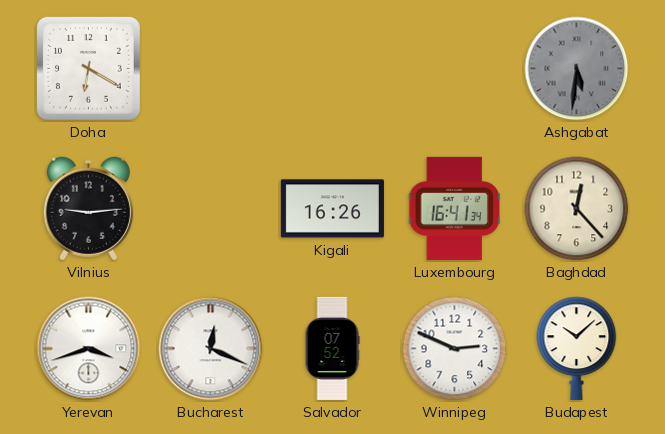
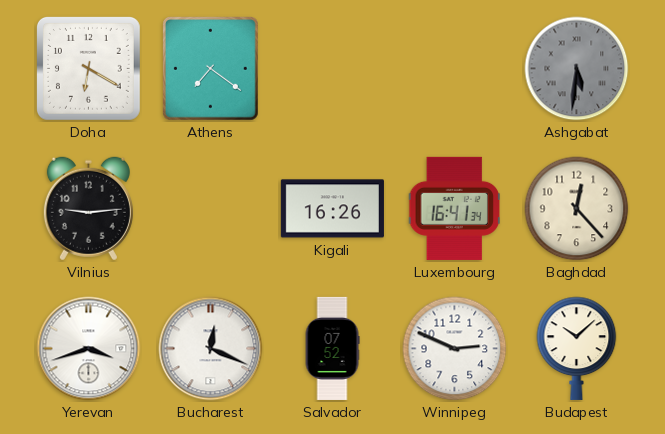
Athens: none -> 7:21
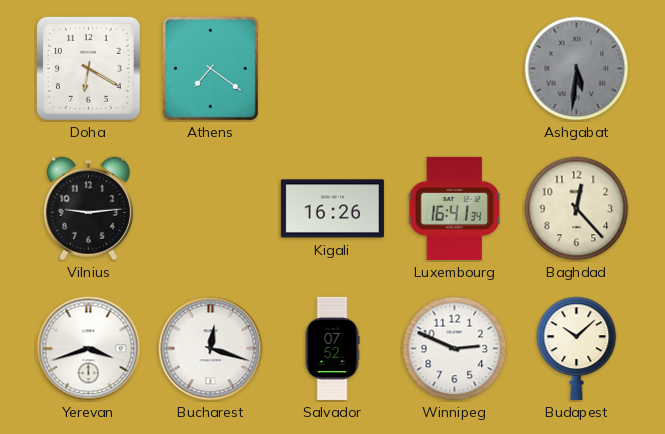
Bucharest: 12:19 -> 12:18
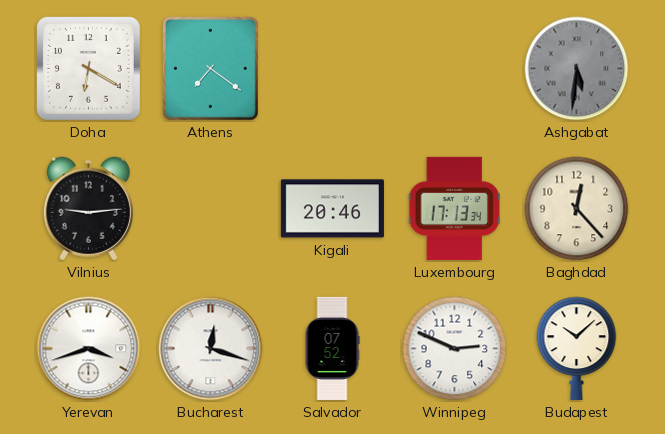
Kigali: 16:26 -> 20:46
Luxembourg: 16:41 -> 17:13
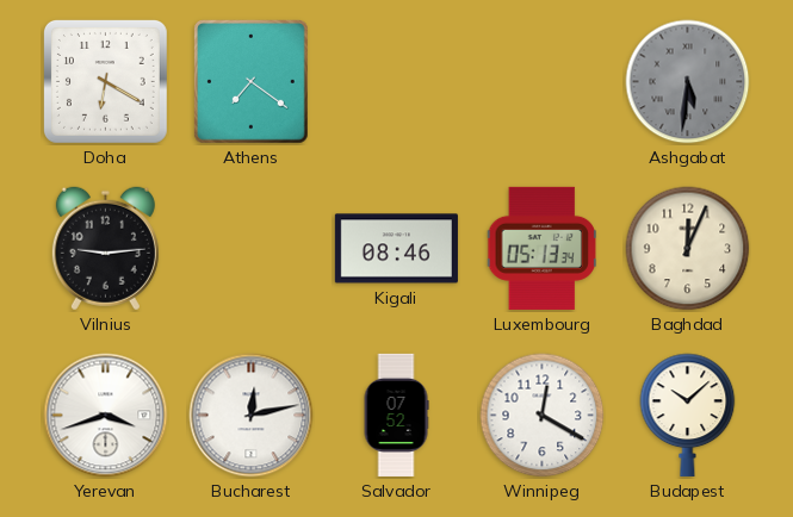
Kigali: 20:46 -> 08:46
Luxembourg: 17:13 -> 05:13
Baghdad: 12:23 -> 12:04
Bucharest: 12:18 -> 12:13
Winnipeg: 2:49 -> 12:20
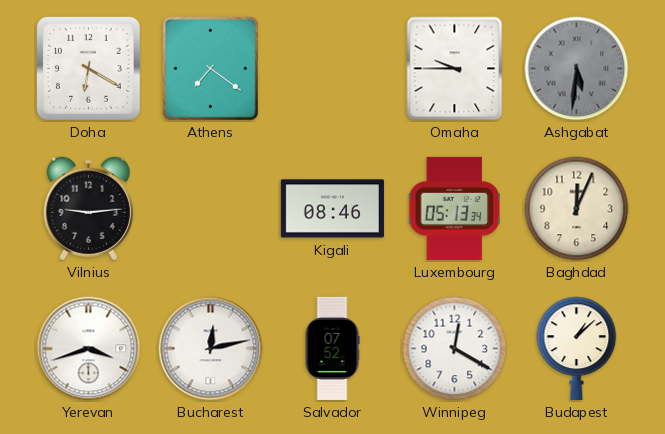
Omaha: none -> 9:45
Budapest: 10:08 -> 1:08
